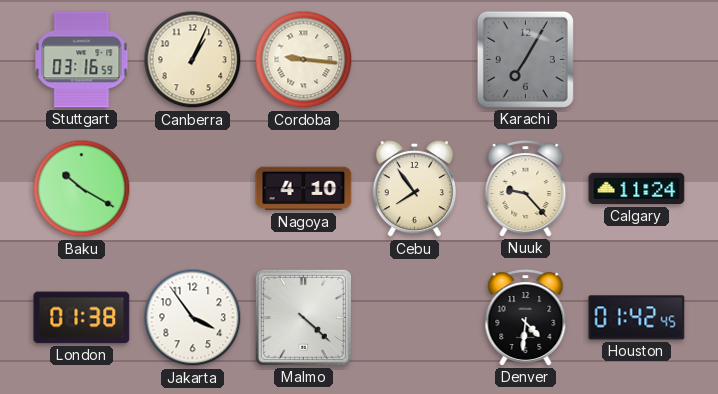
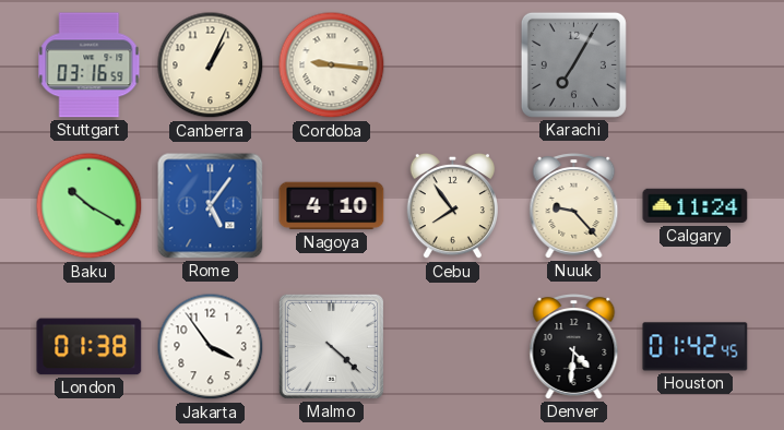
Rome: none -> 5:06
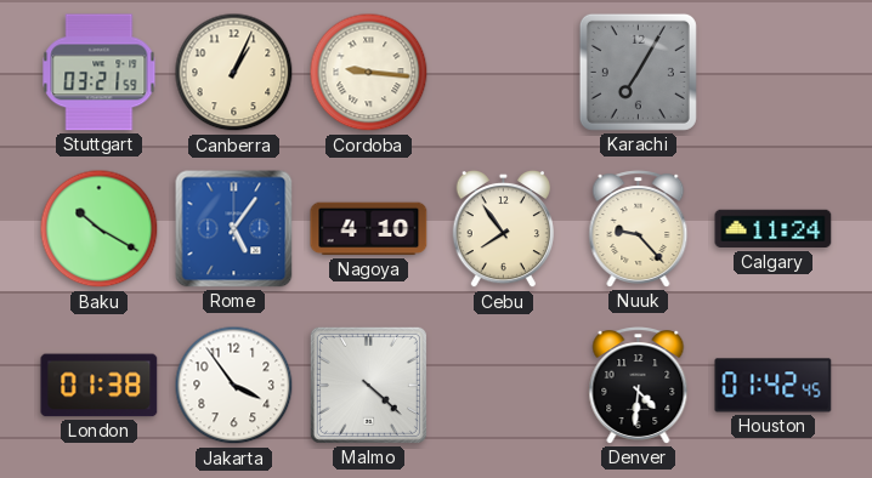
Stuttgart: 03:16 -> 03:21
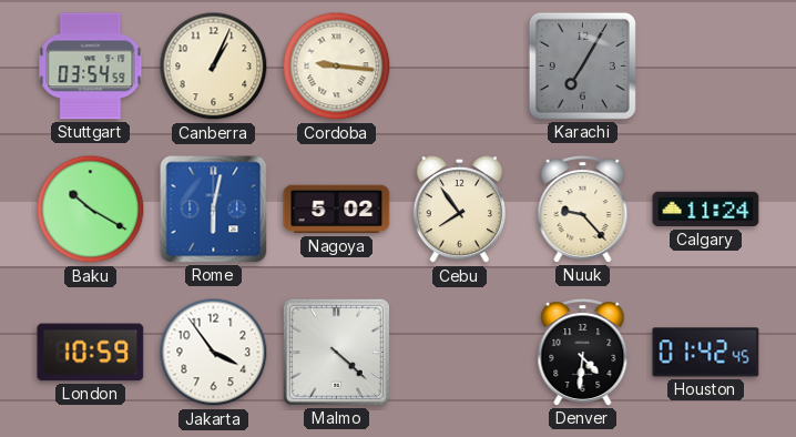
Stuttgart: 03:21 -> 03:54
Rome: 5:06 -> 6:02
Nagoya: 4:10 -> 5:02
London: 01:38 -> 10:59
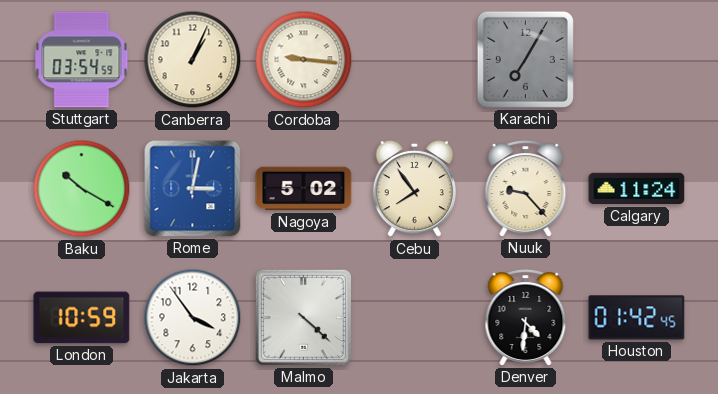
Rome: 6:02 -> 3:02
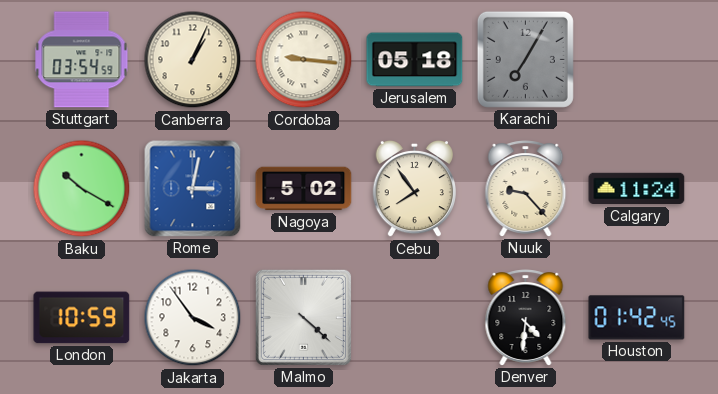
Jerusalem: none -> 05:18
